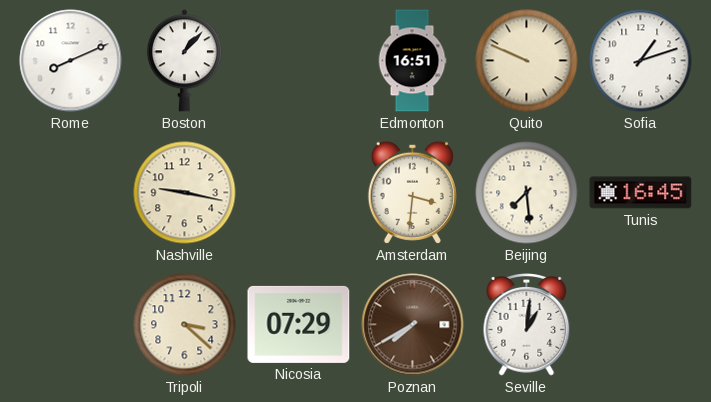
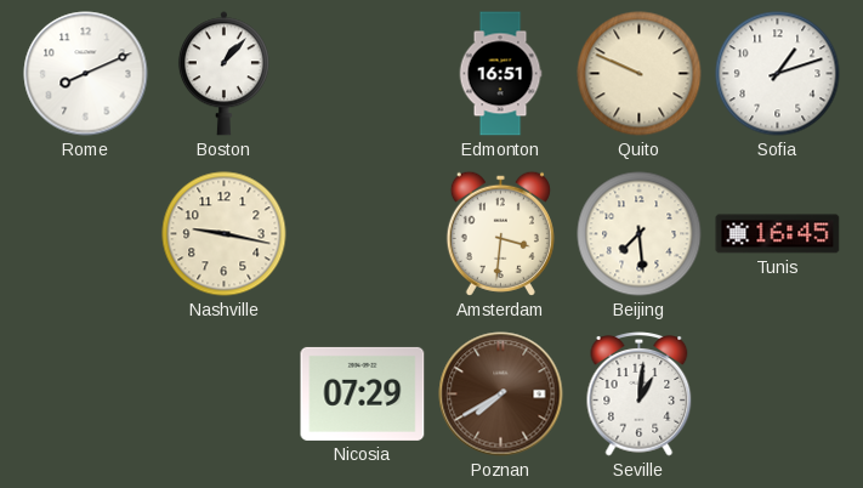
Tripoli: 3:22 -> none
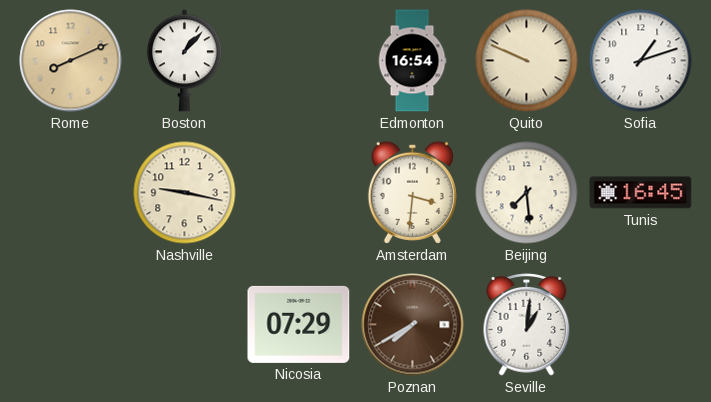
Rome dial: white -> champagne
Edmonton: 16:51 -> 16:54
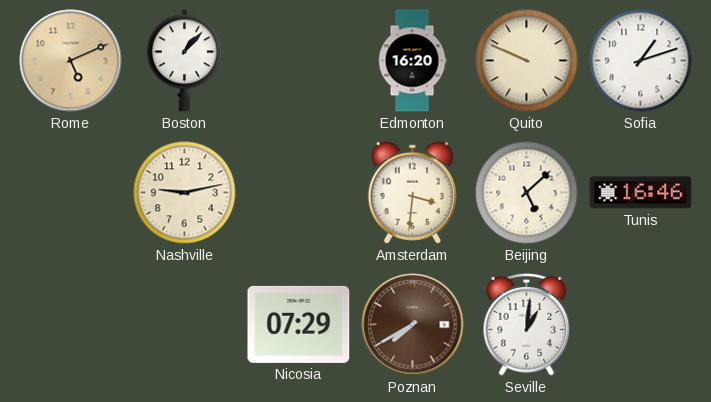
Rome: 8:11 -> 5:11
Edmonton: 16:54 -> 16:20
Nashville: 9:17 -> 9:13
Beijing: 7:29 -> 5:08
Tunis: 16:45 -> 16:46
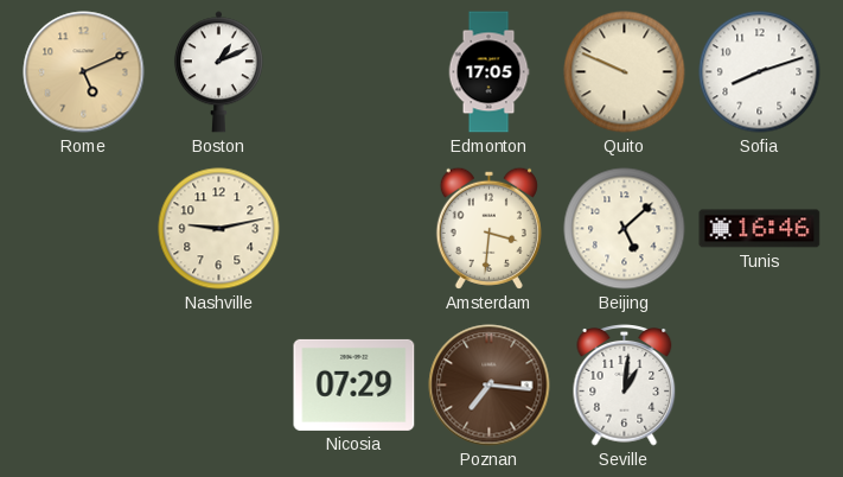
Boston: 1:07 -> 1:11
Edmonton: 16:20 -> 17:05
Sofia: 1:12 -> 8:12
Poznan: 7:40 -> 7:16
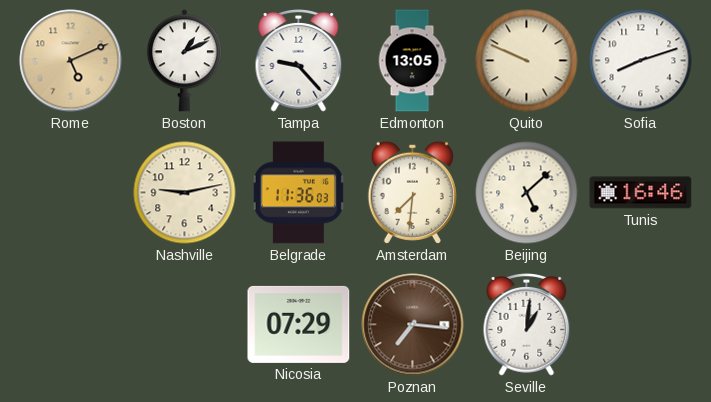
Tampa: none -> 9:23
Edmonton: 17:05 -> 13:05
Belgrade: none -> 11:36
Amsterdam: 3:31 -> 7:31
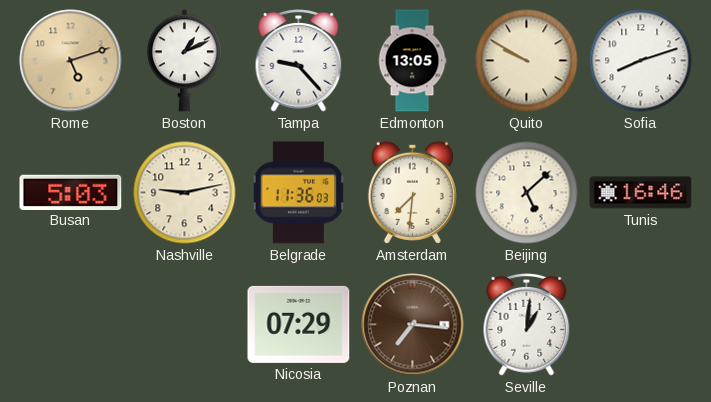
Rome: 5:11 -> 5:12
Quito: 9:49 -> 9:50
Busan: none -> 5:03
